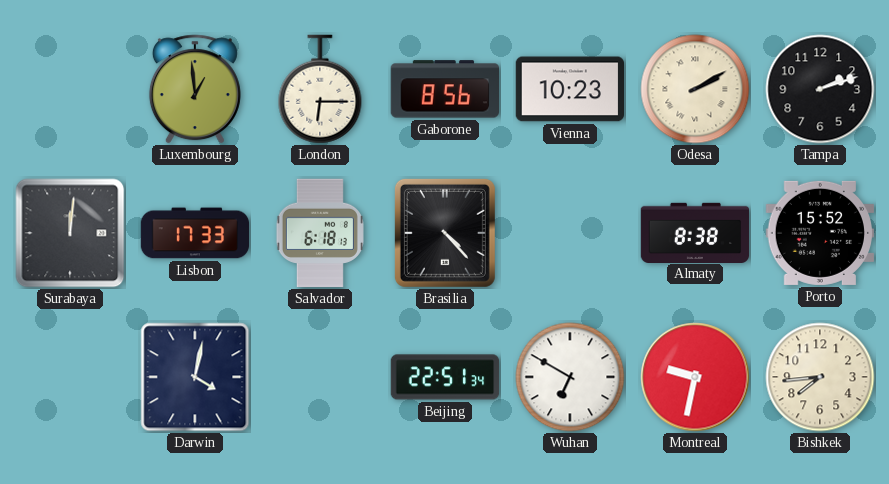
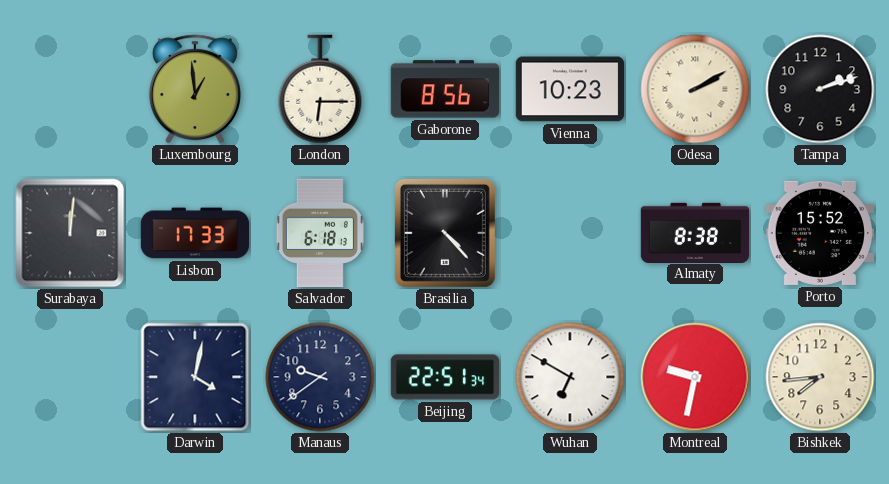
Manaus: none -> 9:39
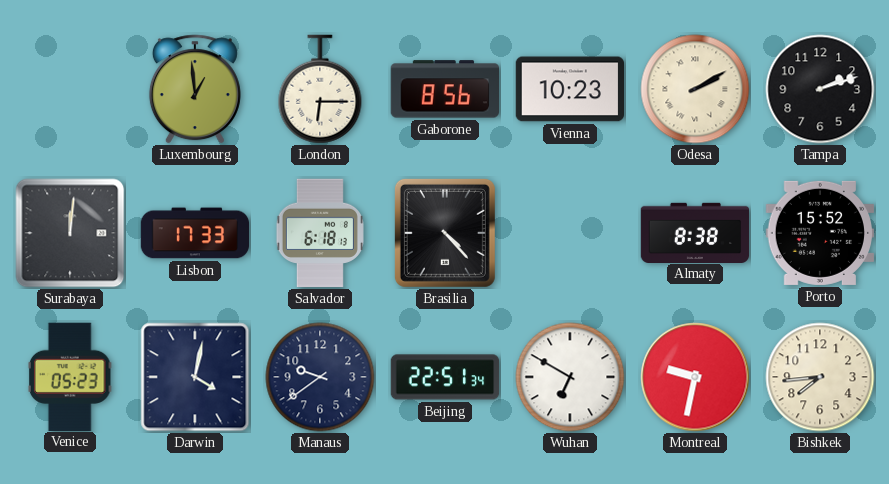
Venice: none -> 05:23
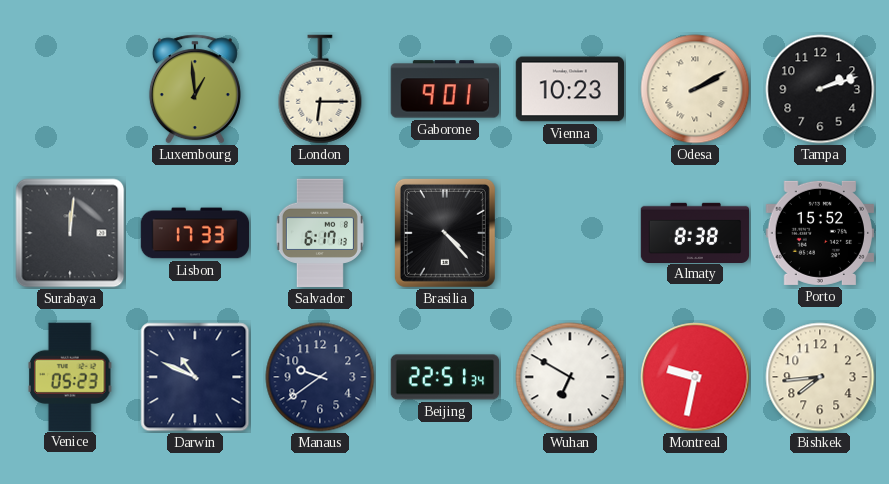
Gaborone: 8:56 -> 9:01
Salvador: 6:18 -> 6:17
Darwin: 4:02 -> 10:49
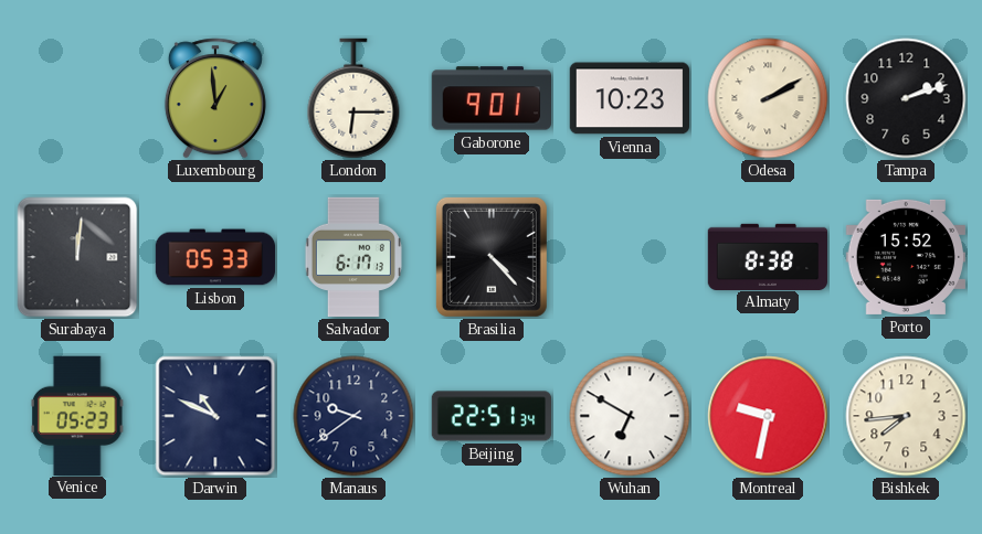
Lisbon: 17:33 -> 05:33
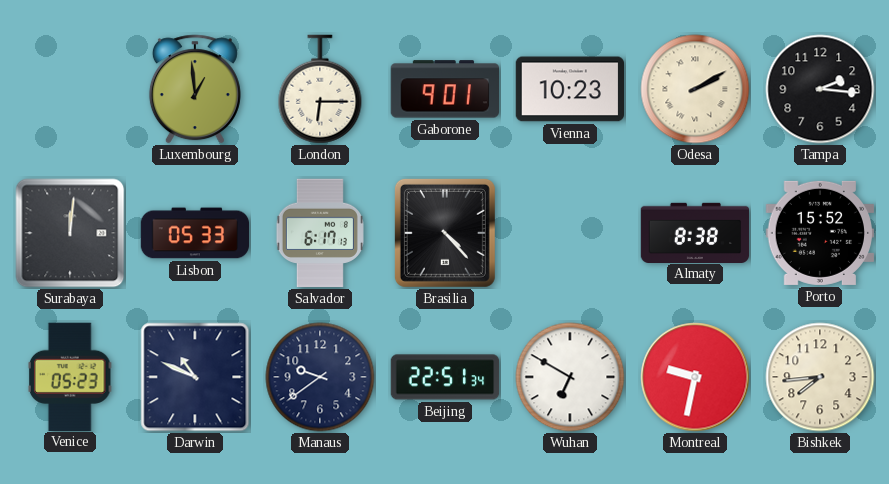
Tampa: 2:12 -> 2:16
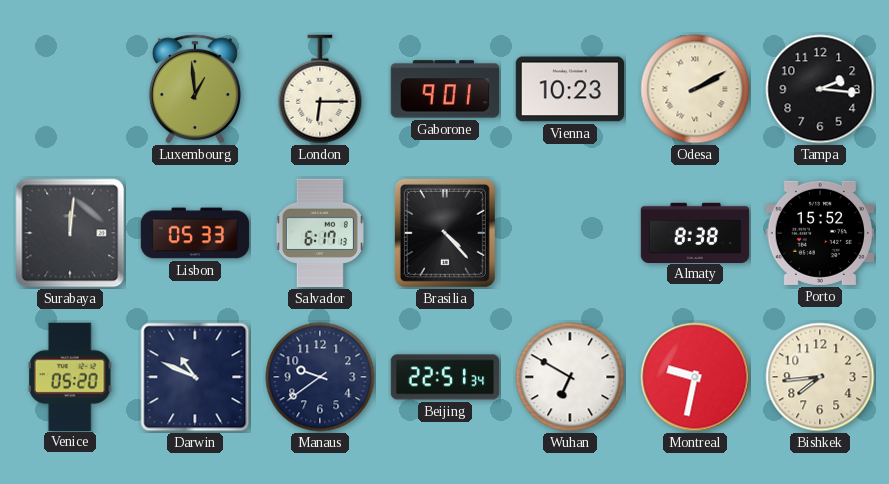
Venice: 05:23 -> 05:20
